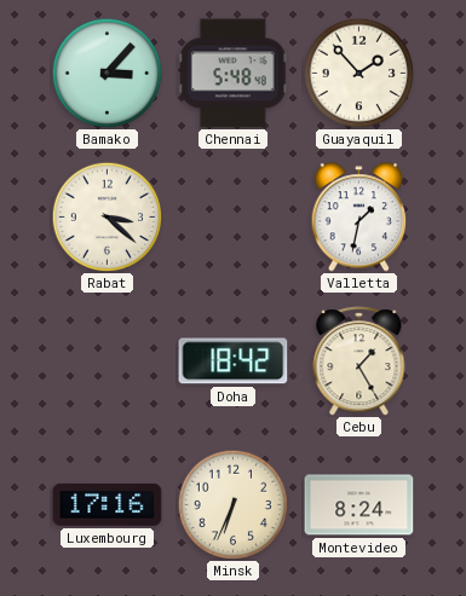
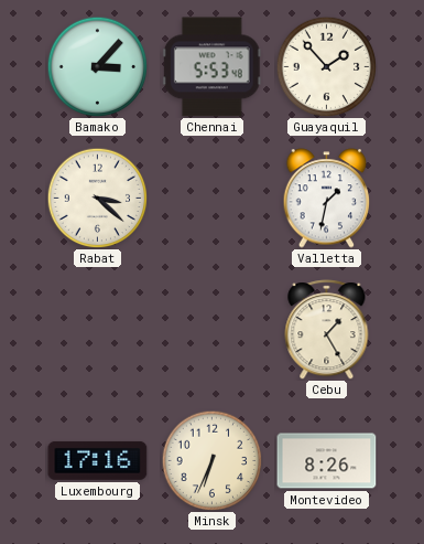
Chennai: 5:48 -> 5:53
Doha: 18:42 -> none
Montevideo: 8:24 -> 8:26
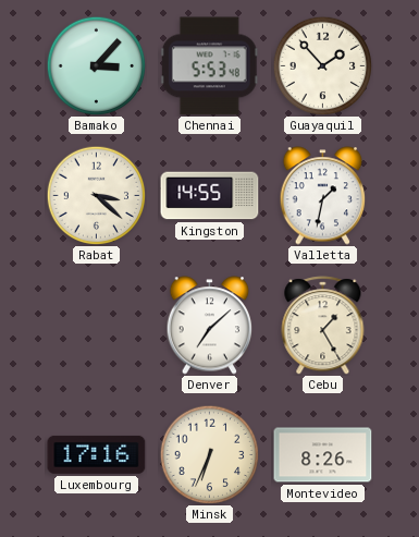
Kingston: none -> 14:55
Denver: none -> 7:08
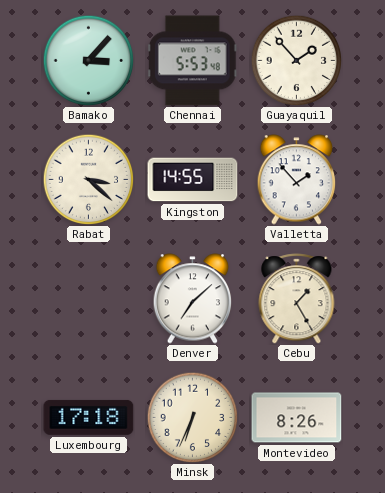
Valletta: 1:32 -> 1:53
Luxembourg: 17:16 -> 17:18
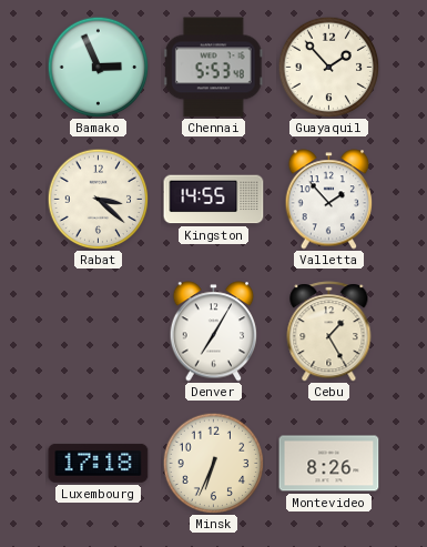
Bamako: 3:07 -> 2:56
Denver: 7:08 -> 7:05
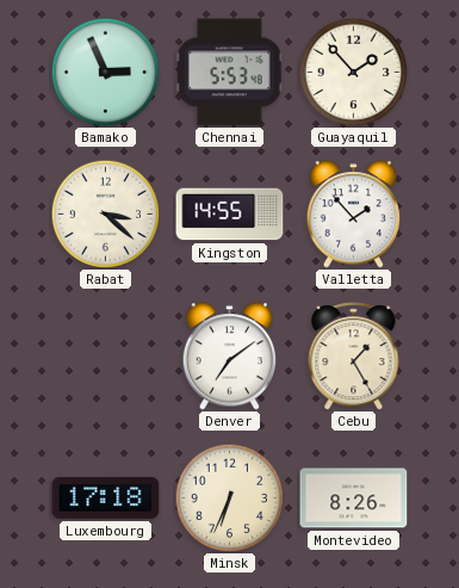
Denver: 7:05 -> 7:09
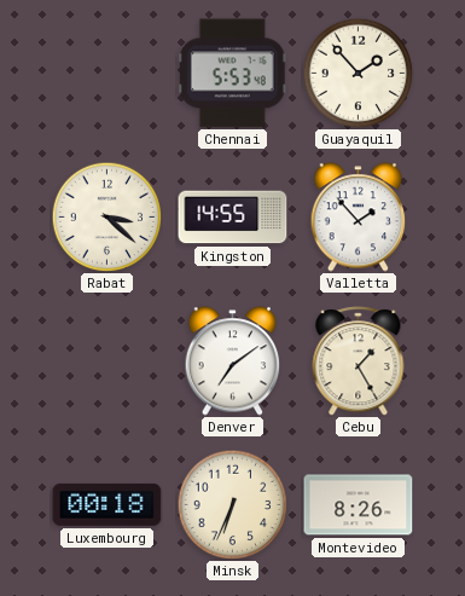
Bamako: 2:56 -> none
Luxembourg: 17:18 -> 00:18
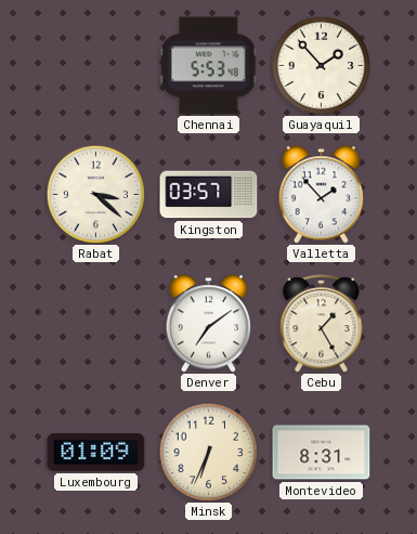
Kingston: 14:55 -> 03:57
Luxembourg: 00:18 -> 01:09
Montevideo: 8:26 -> 8:31
